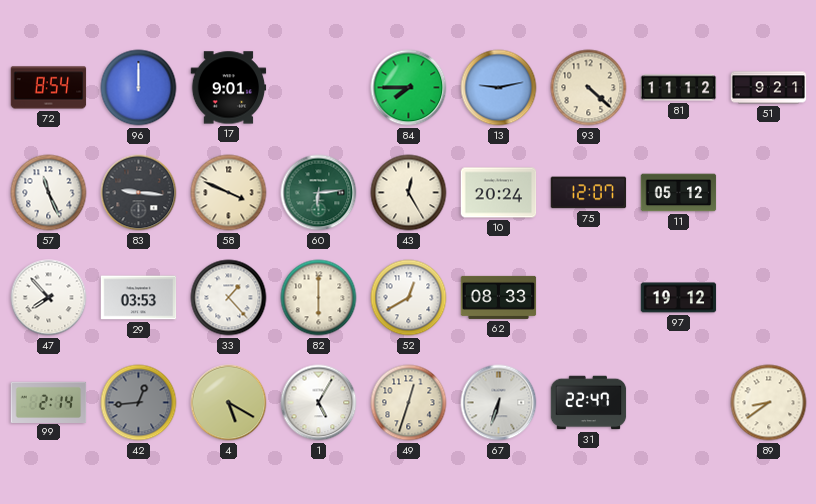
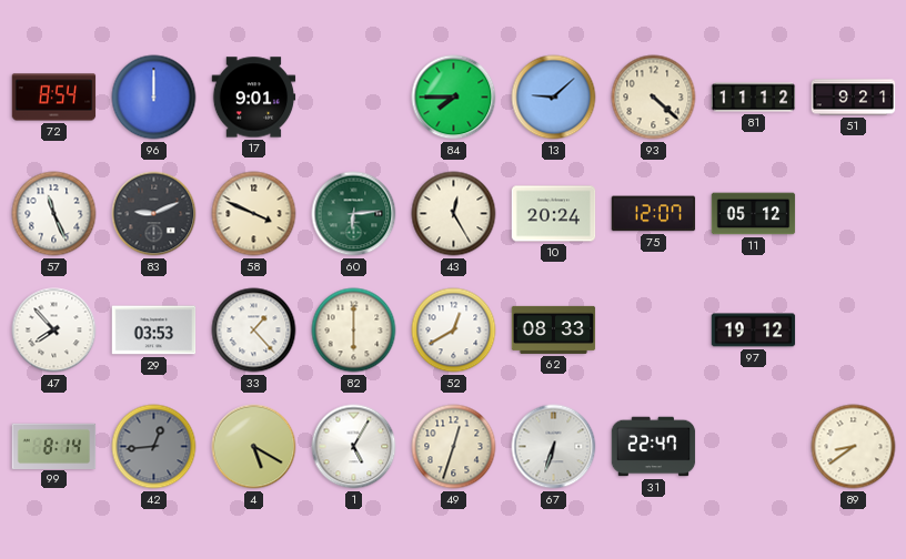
13: 9:13 -> 9:08
83: 9:16 -> 9:11
99: 2:14 -> 8:14
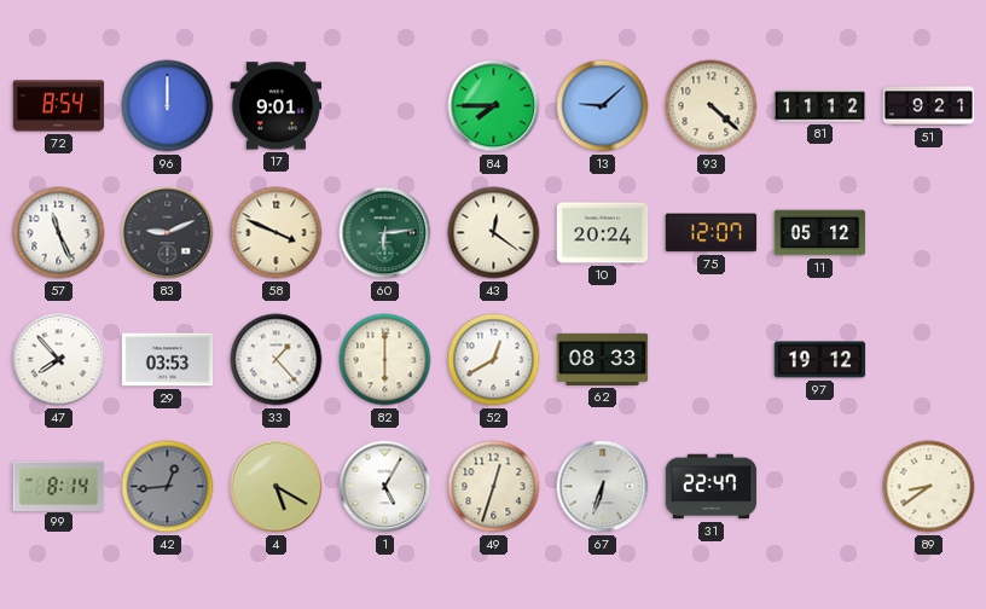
43: 12:25 -> 12:21
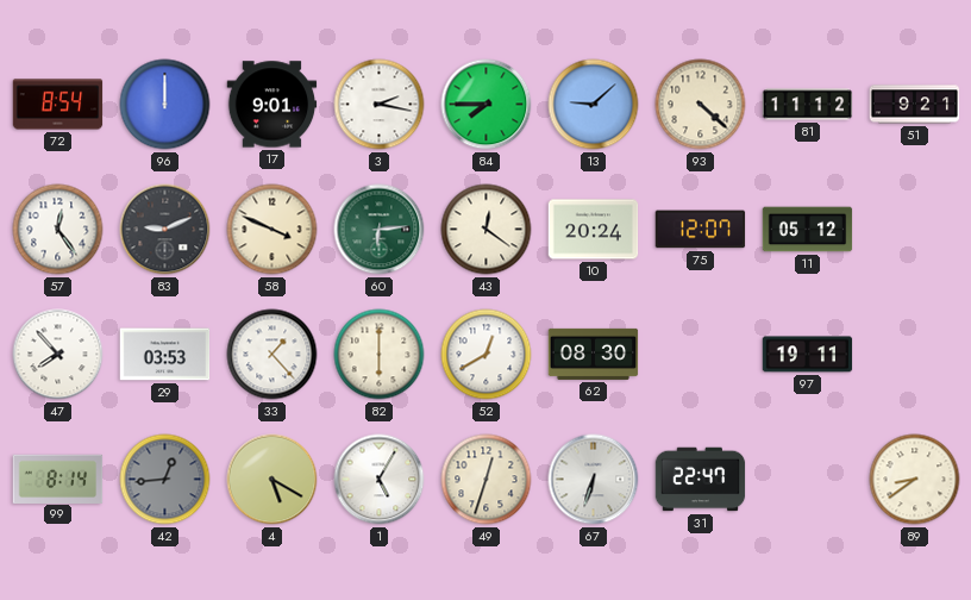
3: none -> 2:17
57: 11:26 -> 12:24
62: 08:33 -> 08:30
97: 19:12 -> 19:11
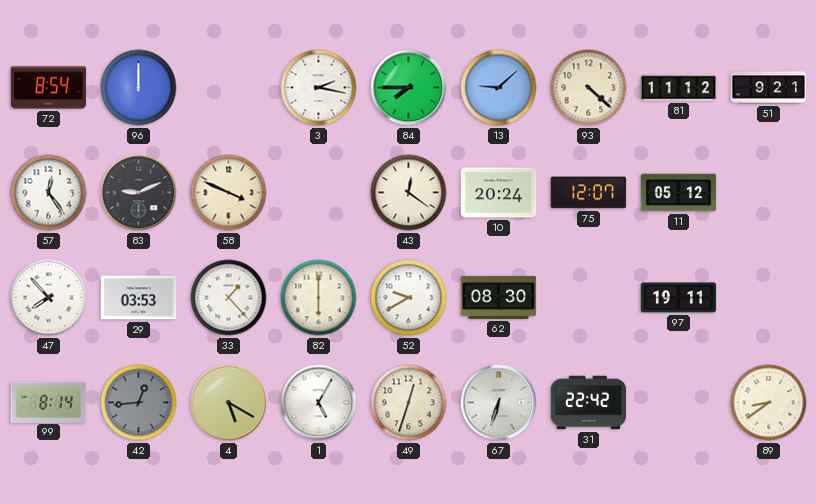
17: 9:01 -> none
60: 6:14 -> none
52: 12:40 -> 9:40
31: 22:47 -> 22:42
